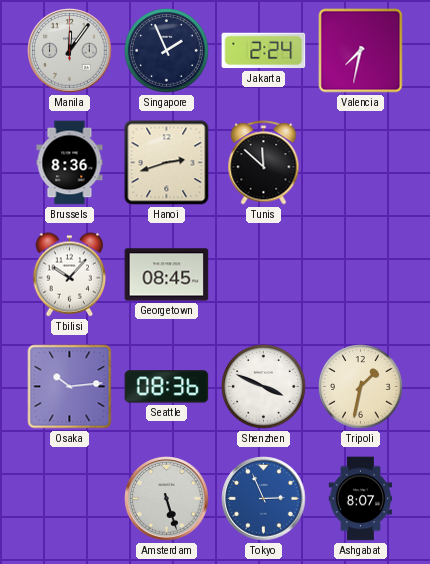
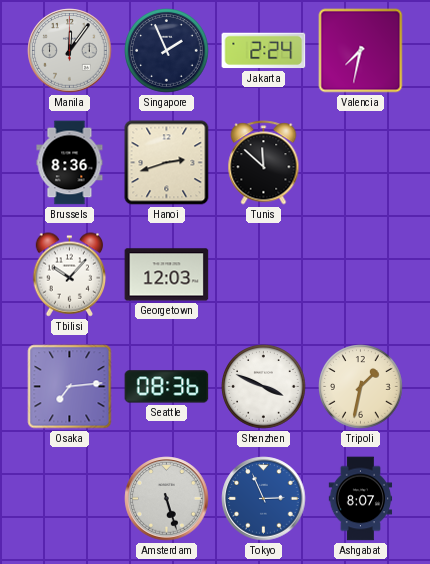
Georgetown: 08:45 -> 12:03
Osaka: 10:14 -> 7:14
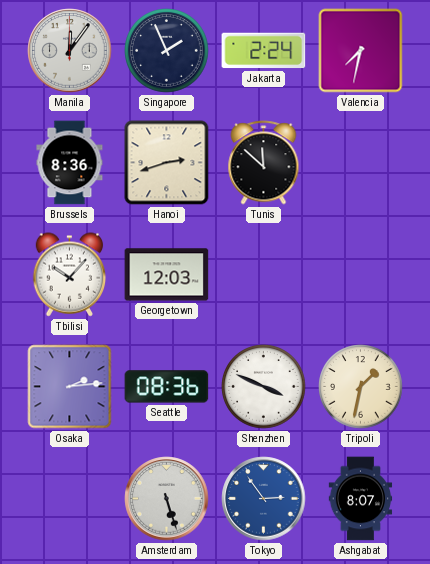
Osaka: 7:14 -> 2:14
Tokyo: 2:56 -> 2:54
